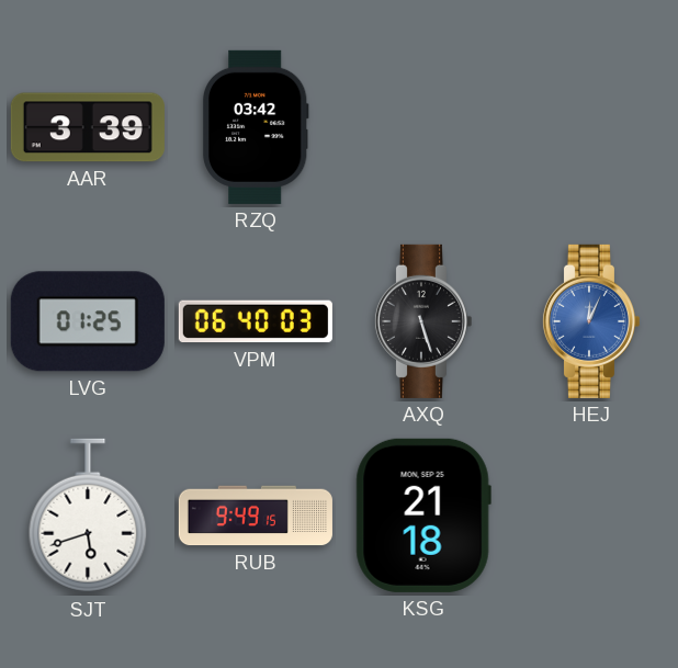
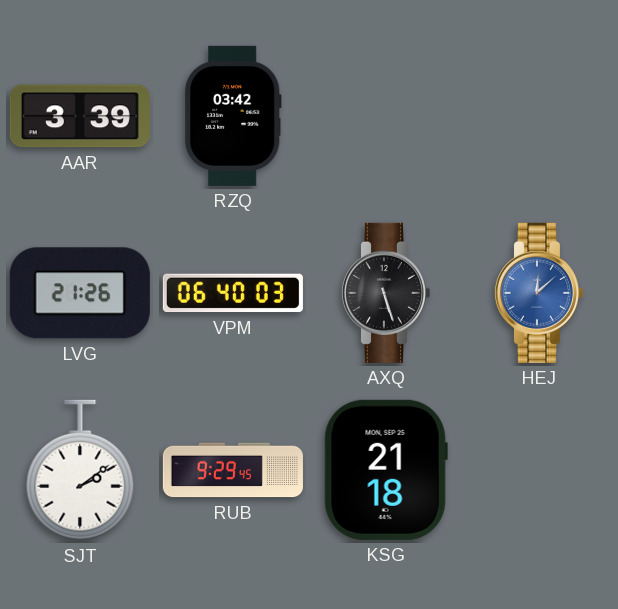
LVG: 01:25 -> 21:26
HEJ: 12:04 -> 12:08
SJT: 5:42 -> 2:09
RUB: 9:49 -> 9:29
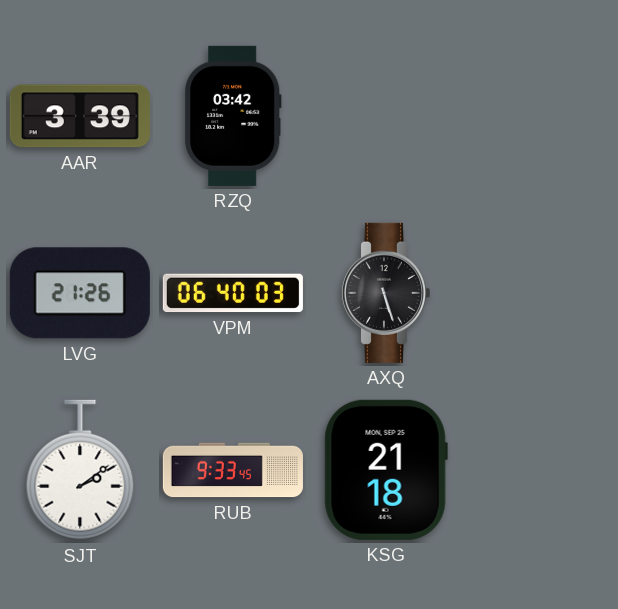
HEJ: 12:08 -> none
RUB: 9:29 -> 9:33
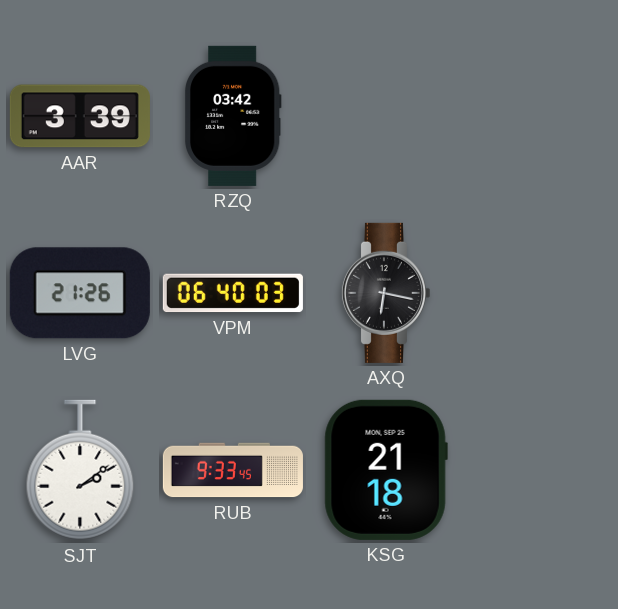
AXQ: 5:27 -> 6:17
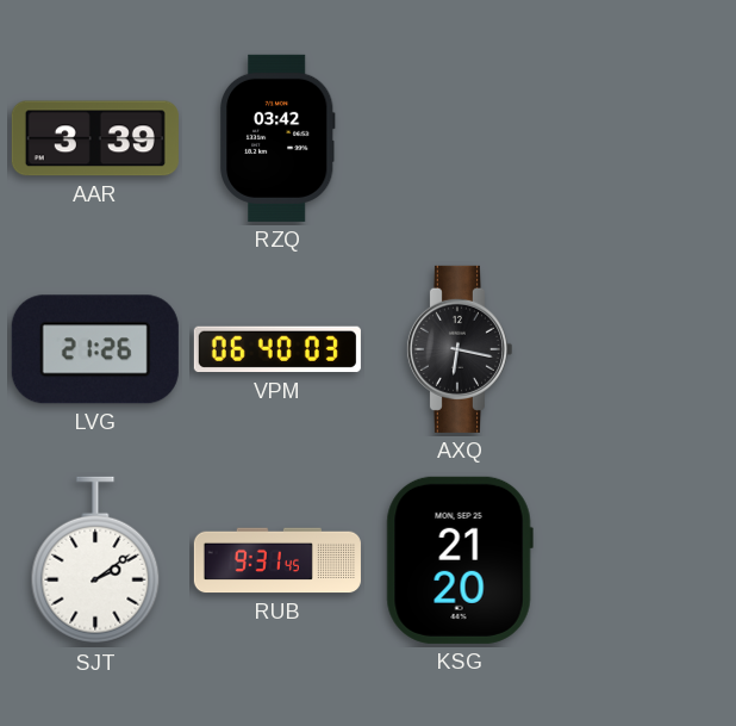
RUB: 9:33 -> 9:31
KSG: 21:18 -> 21:20
